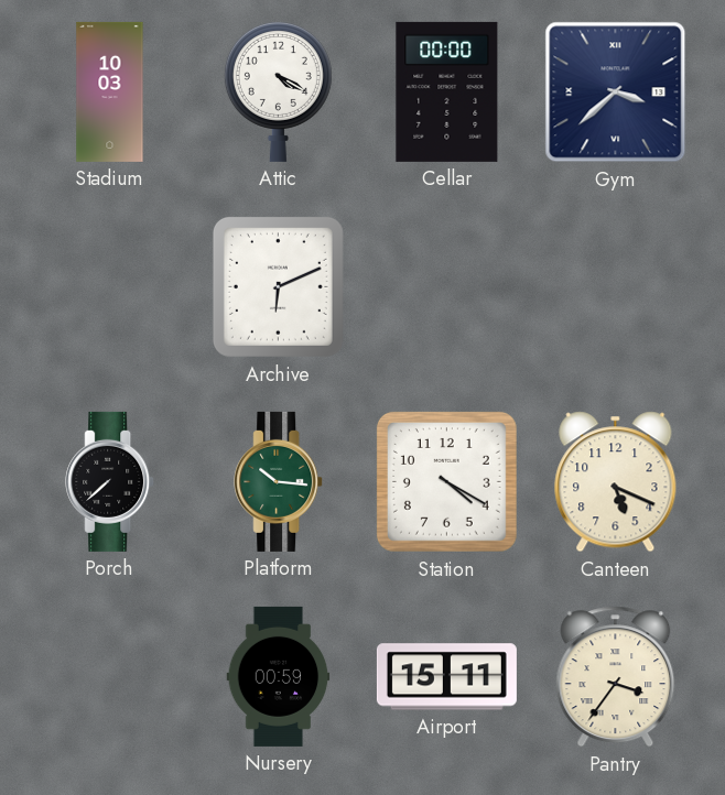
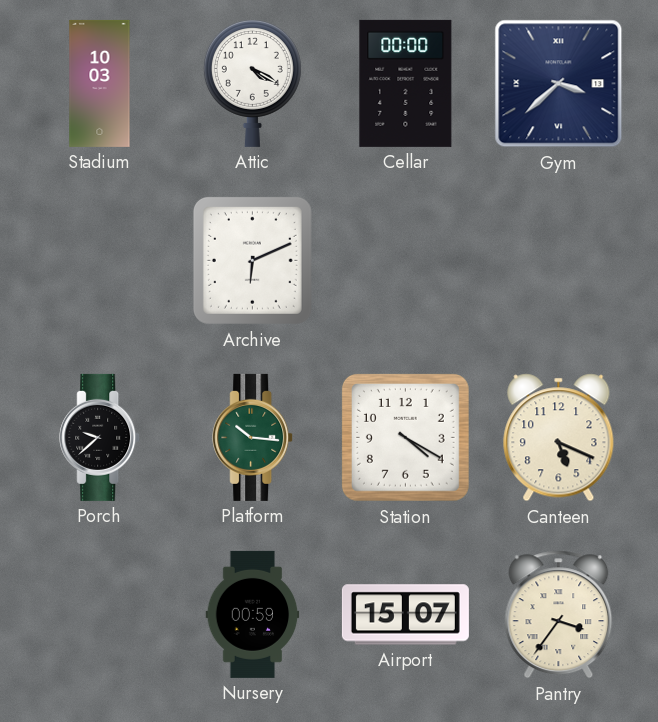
Porch: 7:38 -> 9:38
Airport: 15:11 -> 15:07
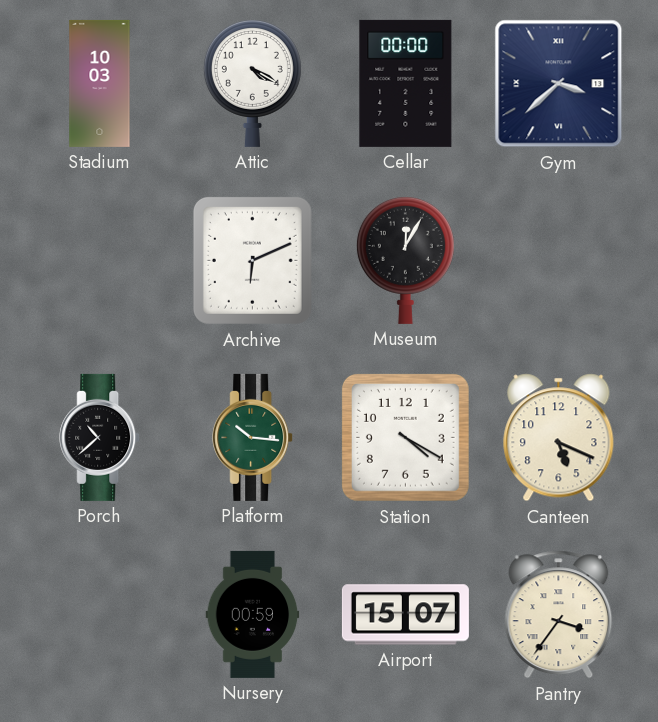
Museum: none -> 12:05
Porch: 9:38 -> 10:38
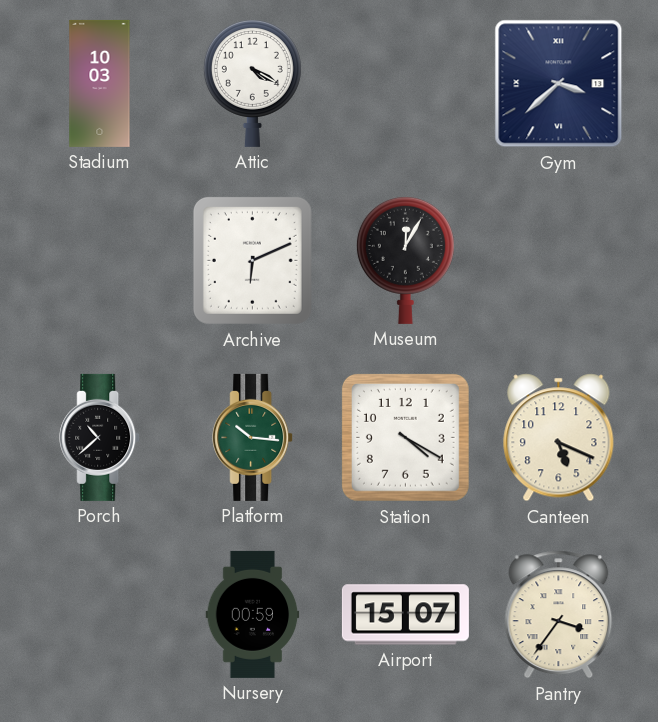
Cellar: 00:00 -> none
